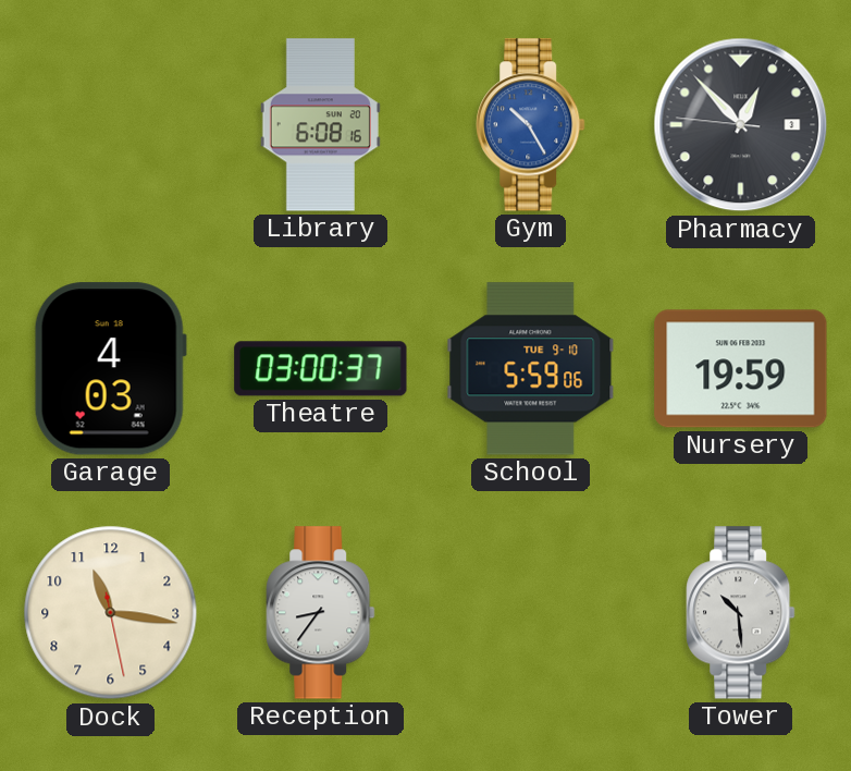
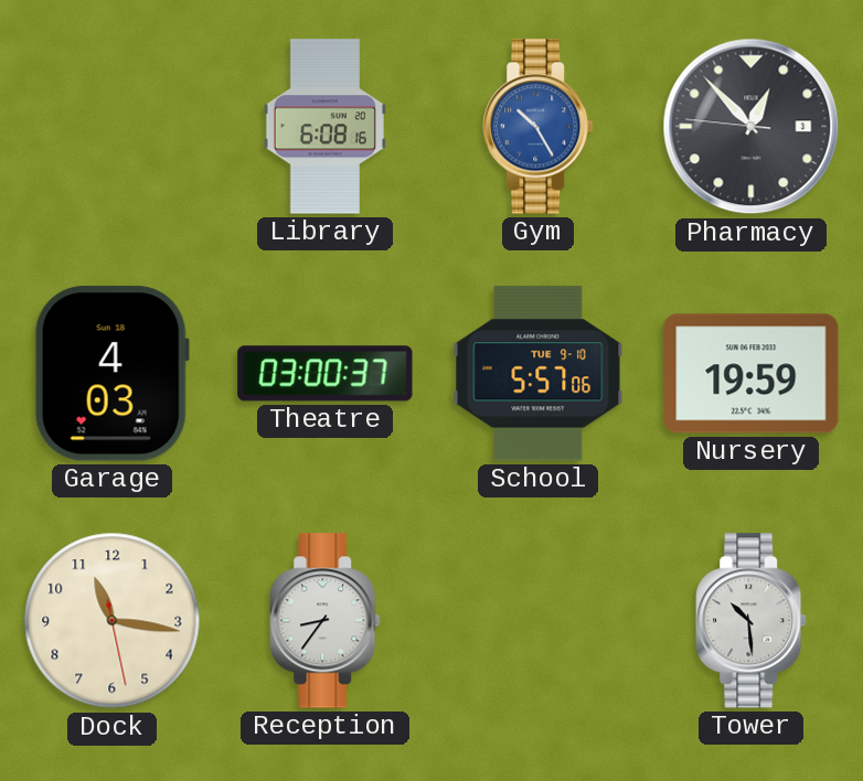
School: 5:59 -> 5:57
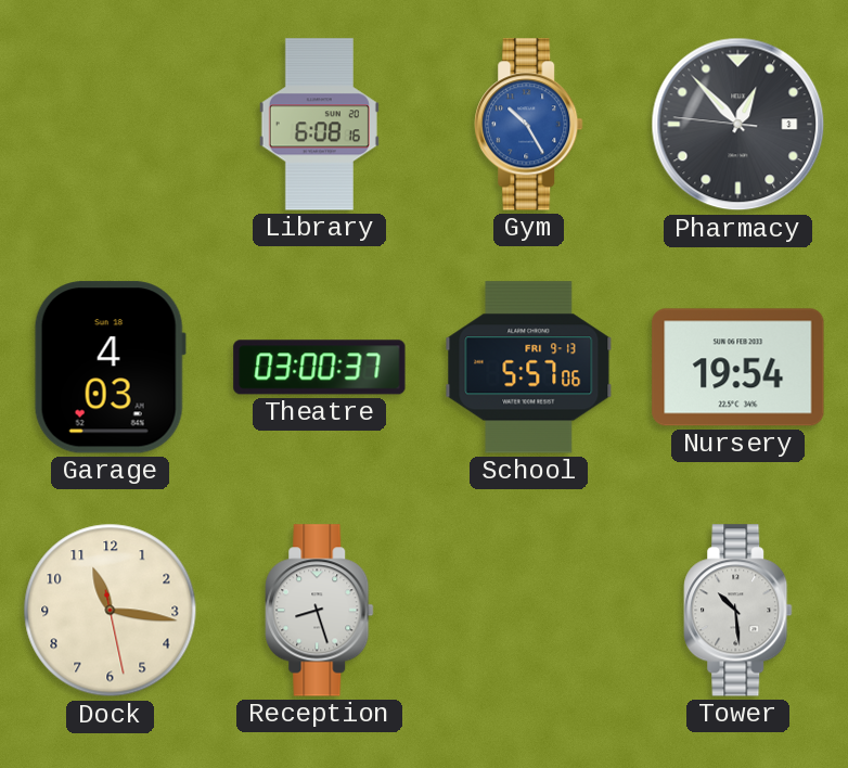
School date: TUE 9-10 -> FRI 9-13
Nursery: 19:59 -> 19:54
Reception: 8:36 -> 8:27
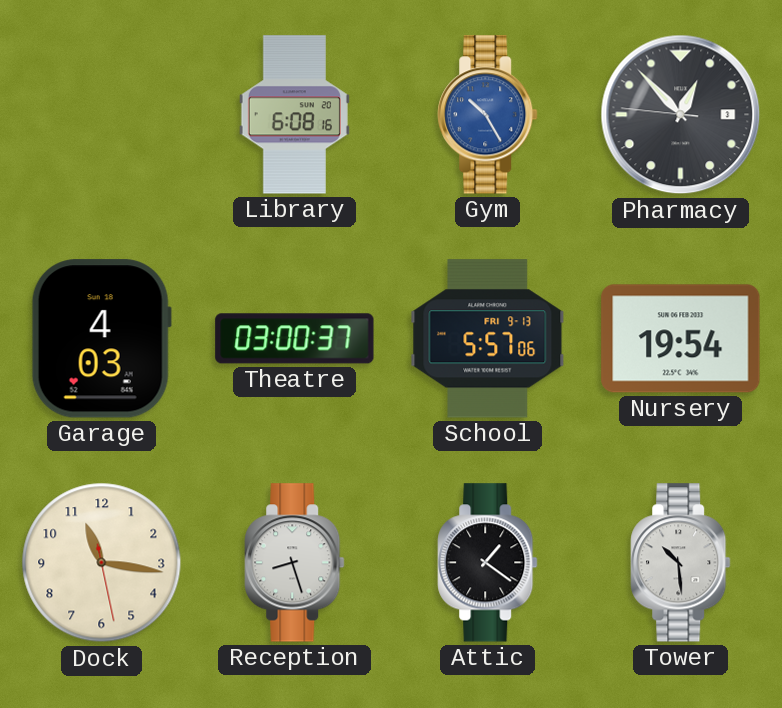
Attic: none -> 1:21
